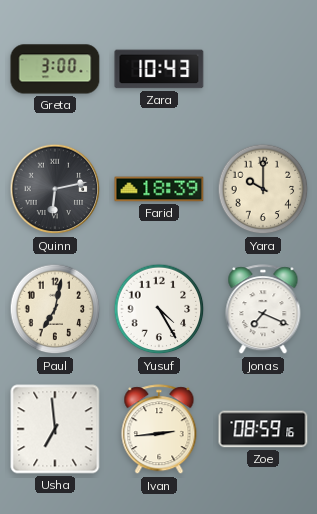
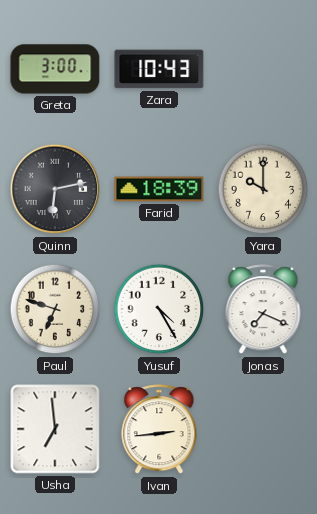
Paul: 7:02 -> 6:48
Zoe: 08:59 -> none
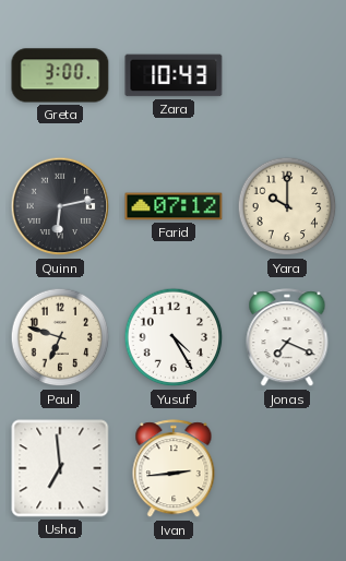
Farid: 18:39 -> 07:12
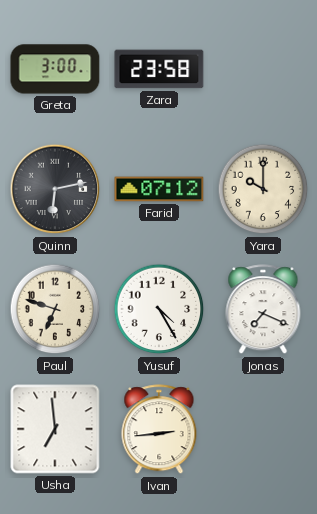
Zara: 10:43 -> 23:58
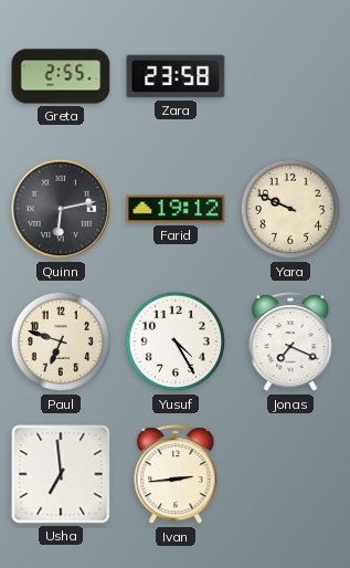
Greta: 3:00 -> 2:55
Farid: 07:12 -> 19:12
Yara: 10:00 -> 9:49
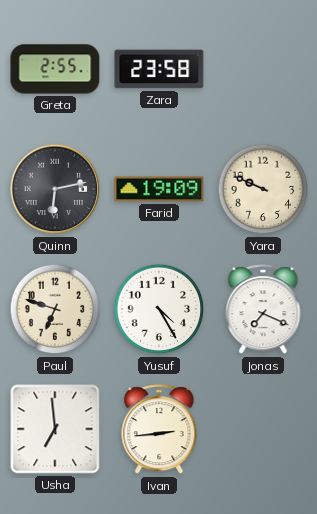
Farid: 19:12 -> 19:09
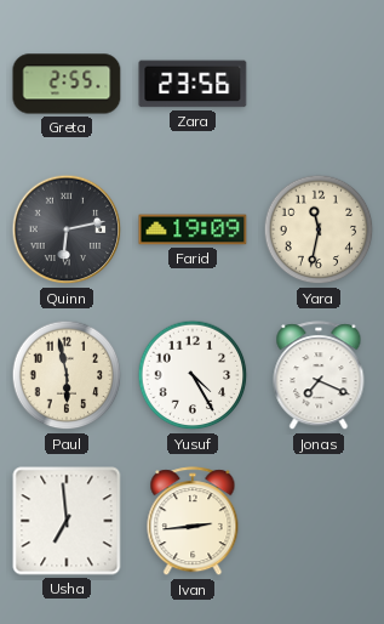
Zara: 23:58 -> 23:56
Yara: 9:49 -> 11:32
Paul: 6:48 -> 5:58
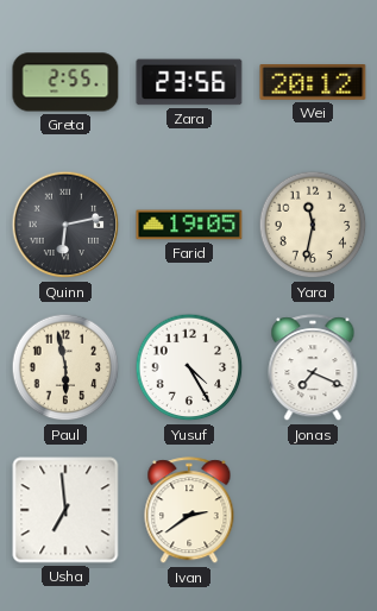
Wei: none -> 20:12
Farid: 19:09 -> 19:05
Ivan: 2:44 -> 2:39
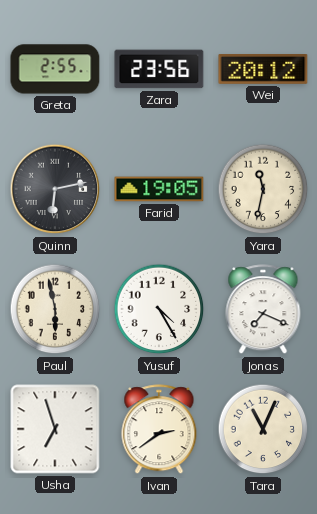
Usha: 6:59 -> 6:57
Tara: none -> 11:04
